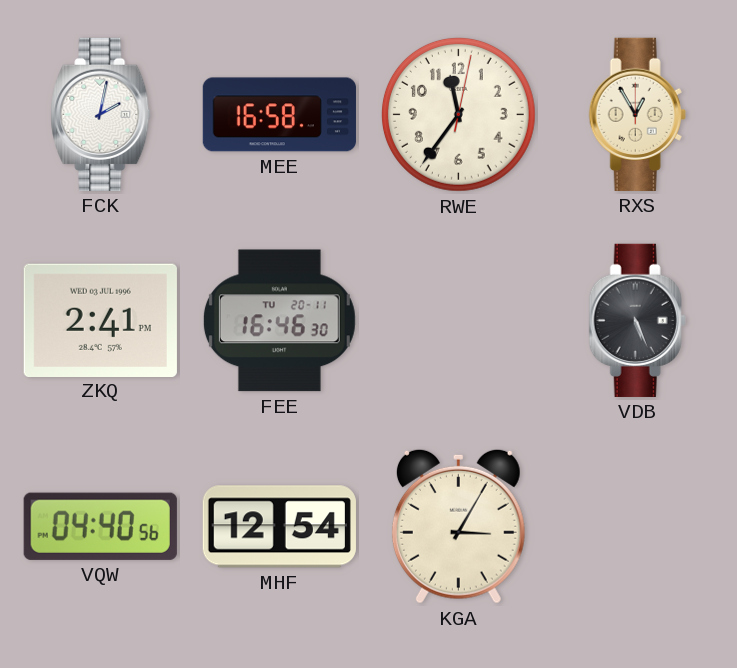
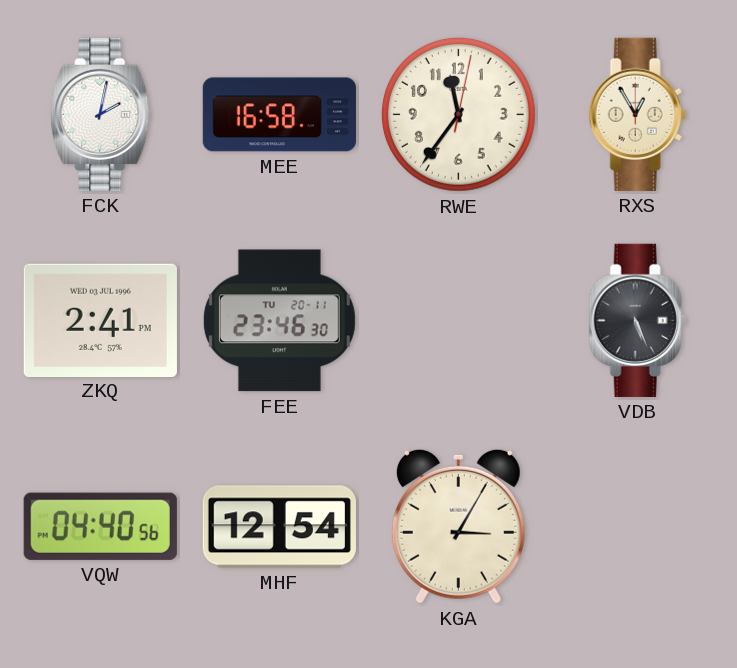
FEE: 16:46 -> 23:46
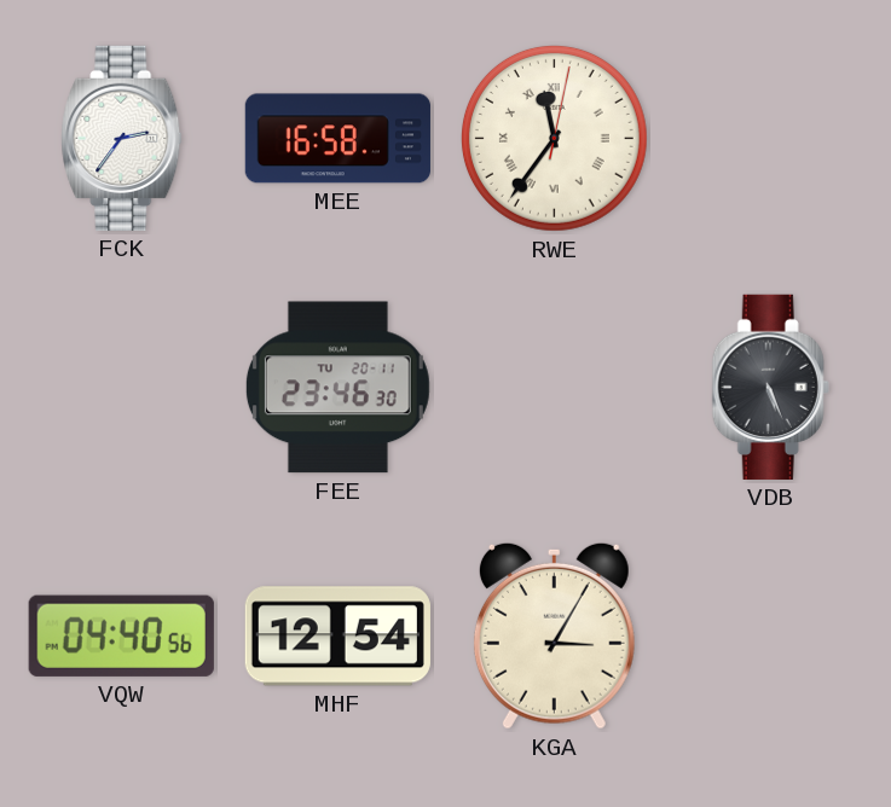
FCK: 2:02 -> 2:36
RWE numerals: Arabic -> Roman
RXS: 12:55 -> none
ZKQ: 2:41 -> none
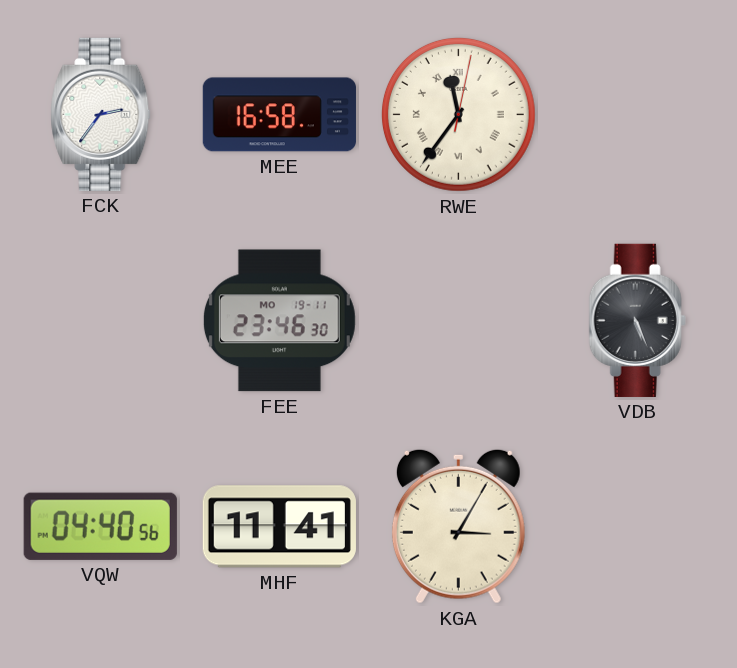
FEE date: TU 20-11 -> MO 19-11
MHF: 12:54 -> 11:41
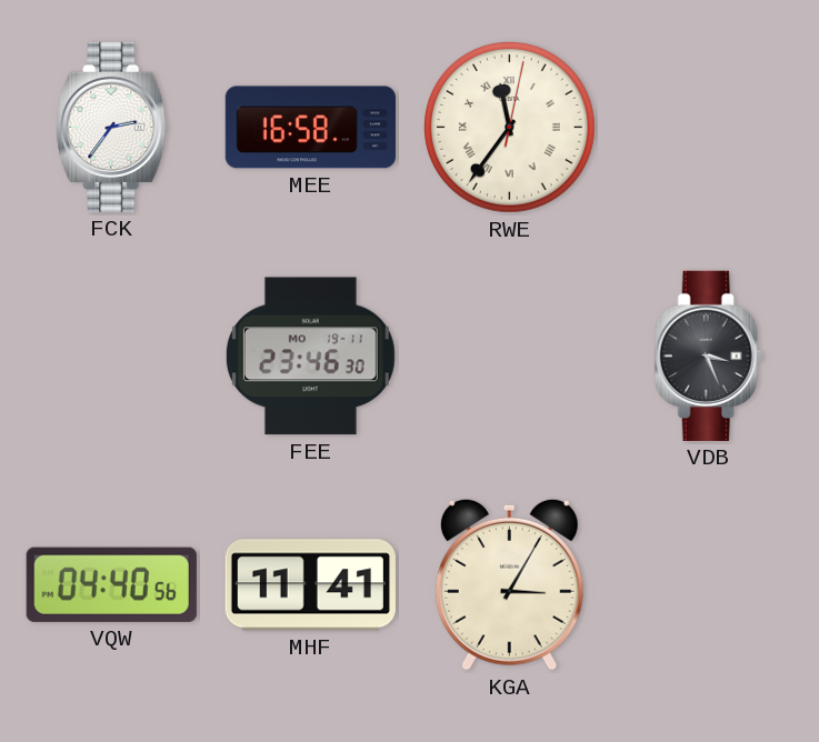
VDB: 5:26 -> 3:26
